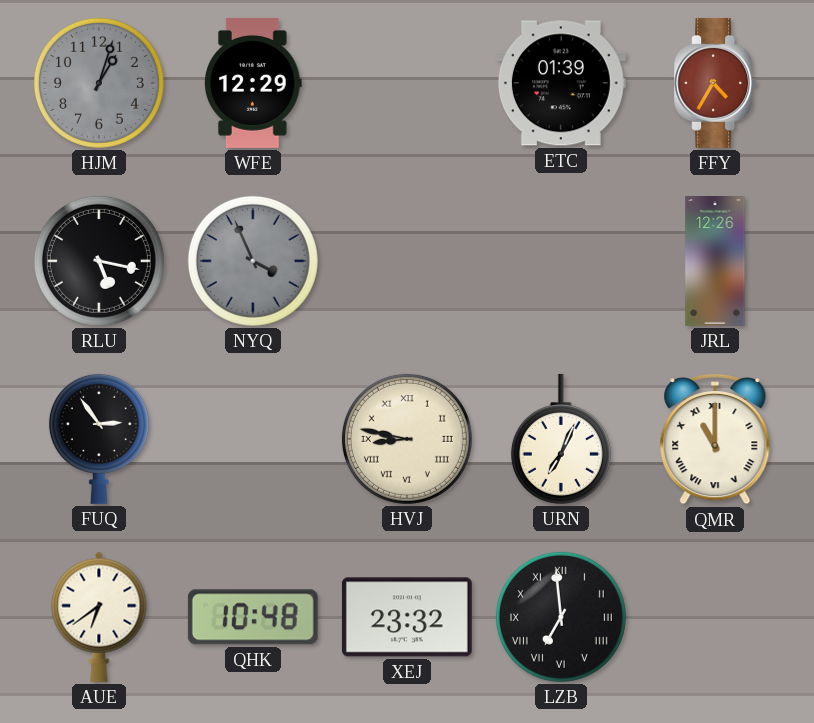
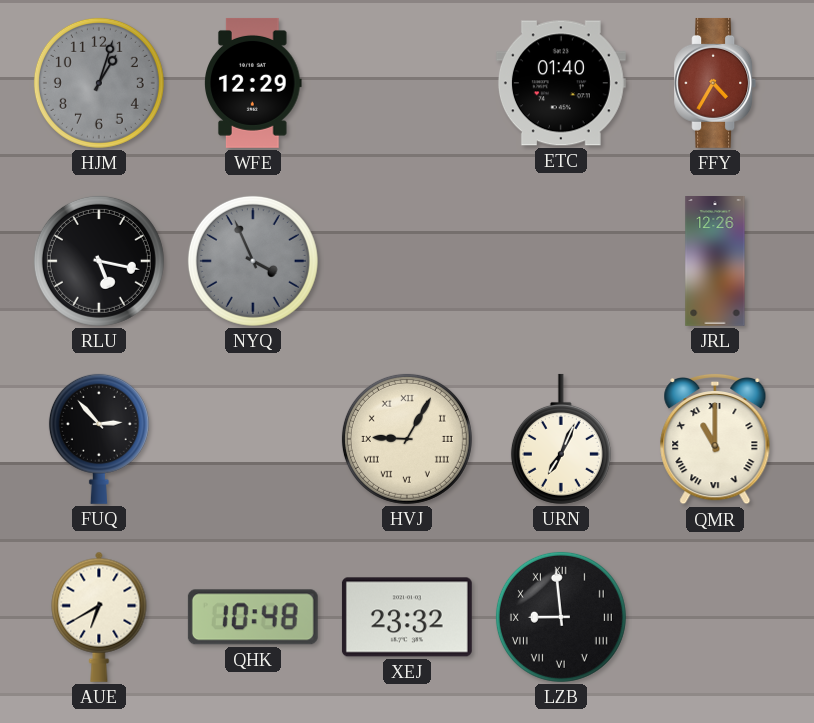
ETC: 01:39 -> 01:40
FUQ: 2:54 -> 2:53
HVJ: 8:47 -> 9:05
AUE: 6:39 -> 6:40
LZB: 6:59 -> 8:59
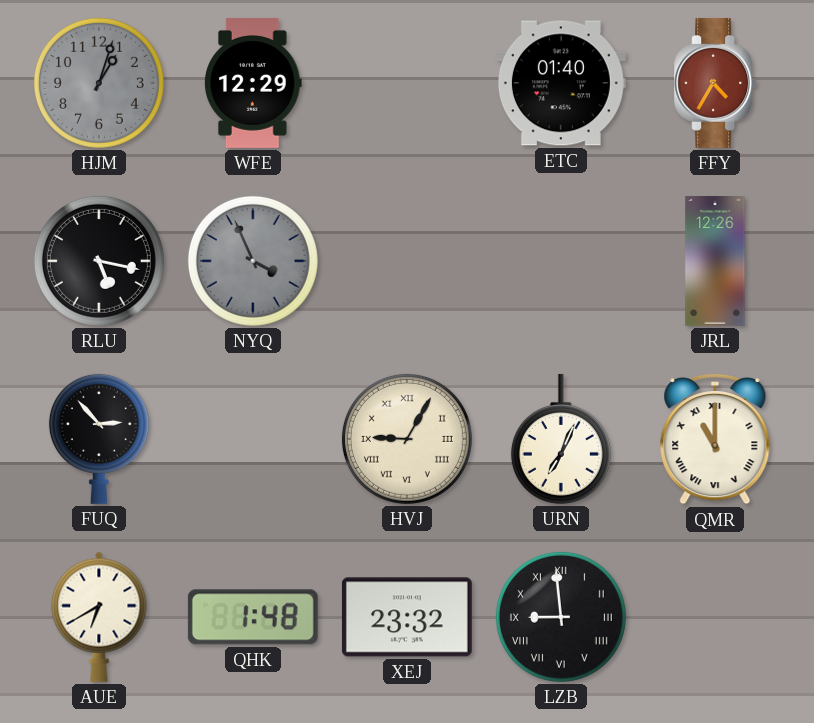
QHK: 10:48 -> 1:48
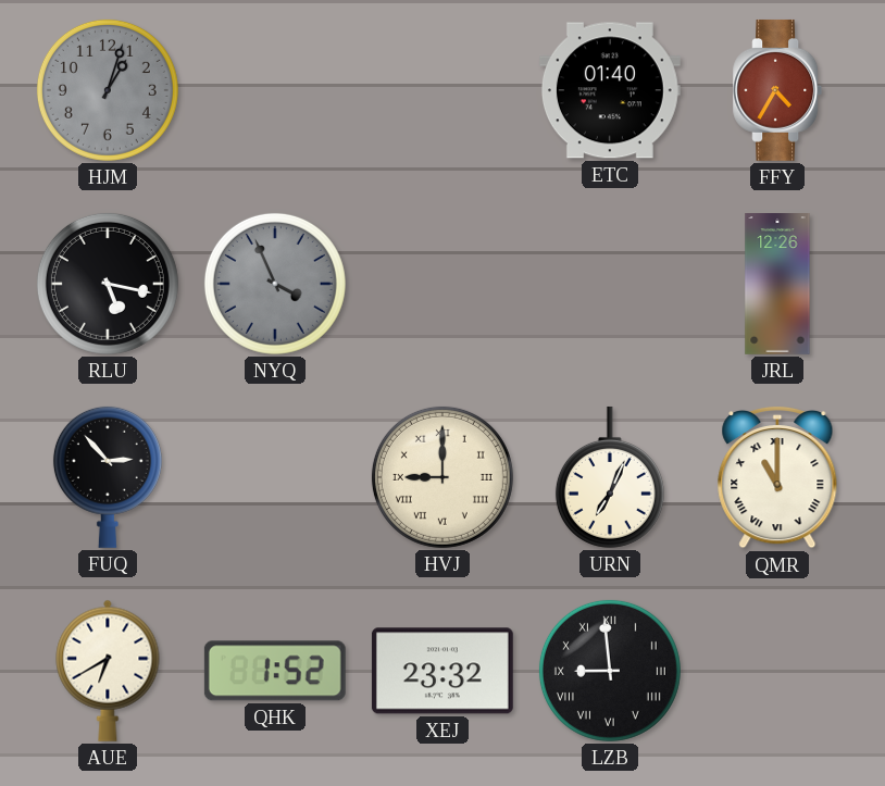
WFE: 12:29 -> none
HVJ: 9:05 -> 9:00
QHK: 1:48 -> 1:52
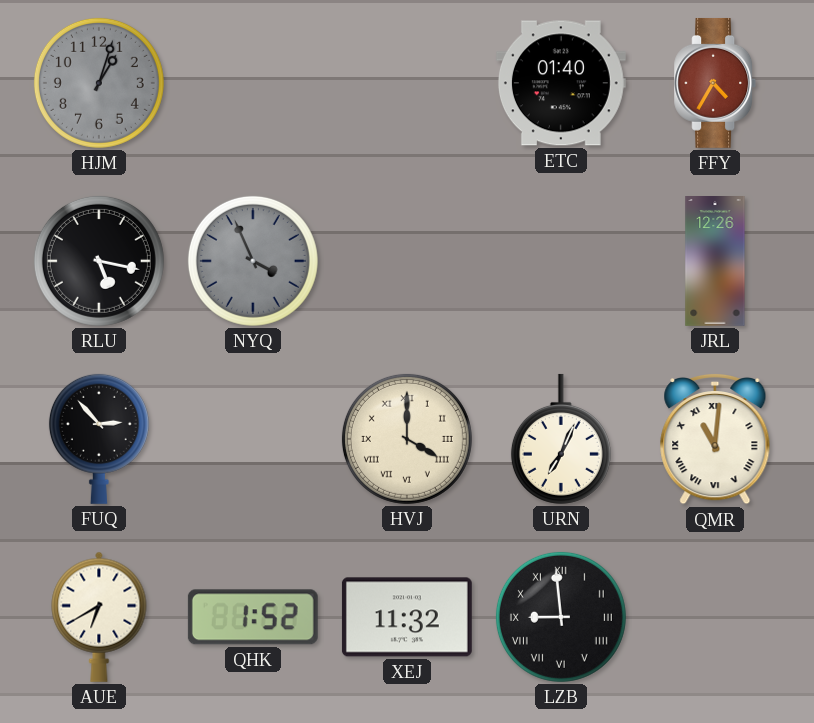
HVJ: 9:00 -> 4:00
QMR: 11:00 -> 11:01
XEJ: 23:32 -> 11:32
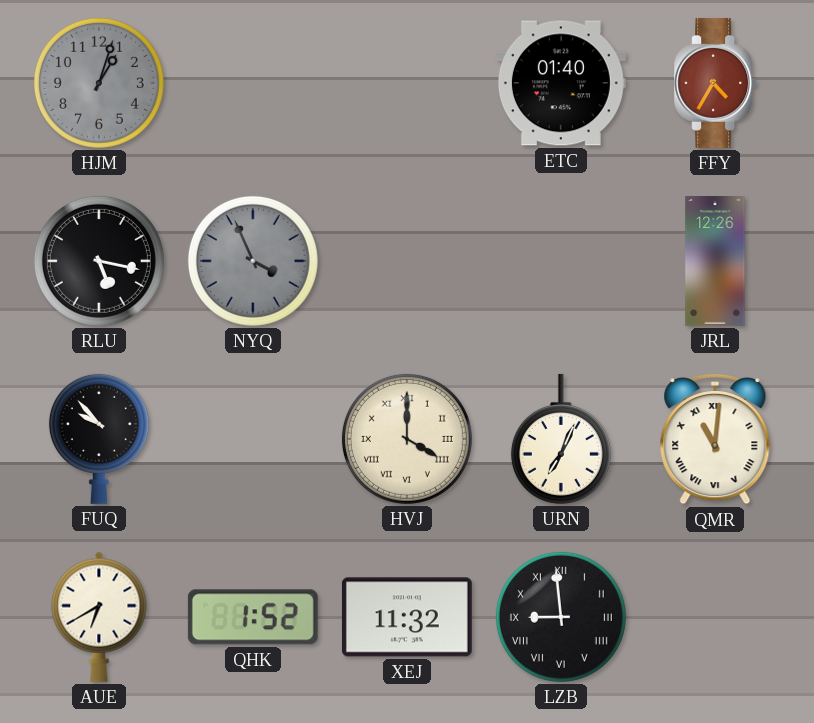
FUQ: 2:53 -> 9:53
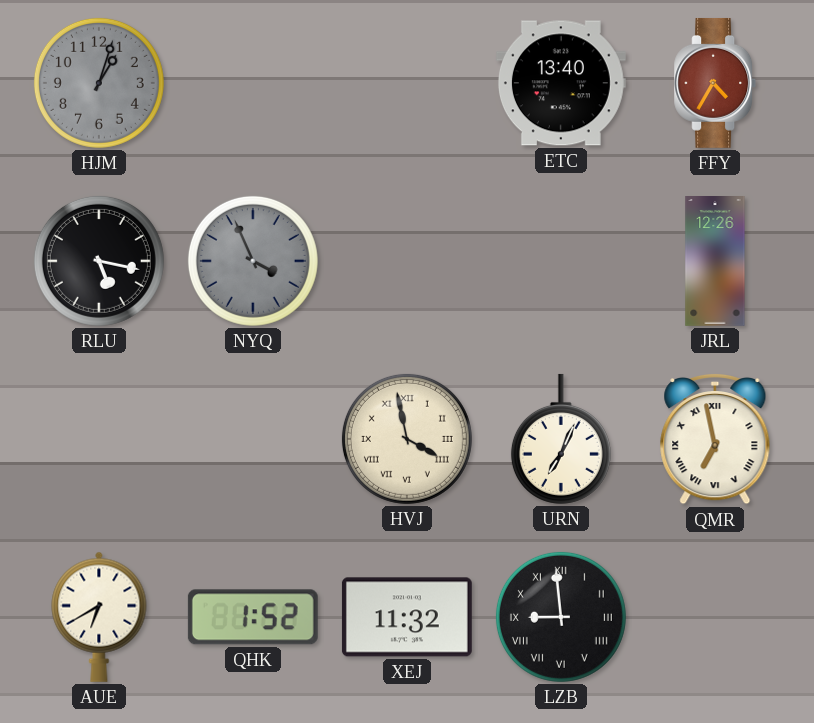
ETC: 01:40 -> 13:40
FUQ: 9:53 -> none
HVJ: 4:00 -> 3:58
QMR: 11:01 -> 6:58
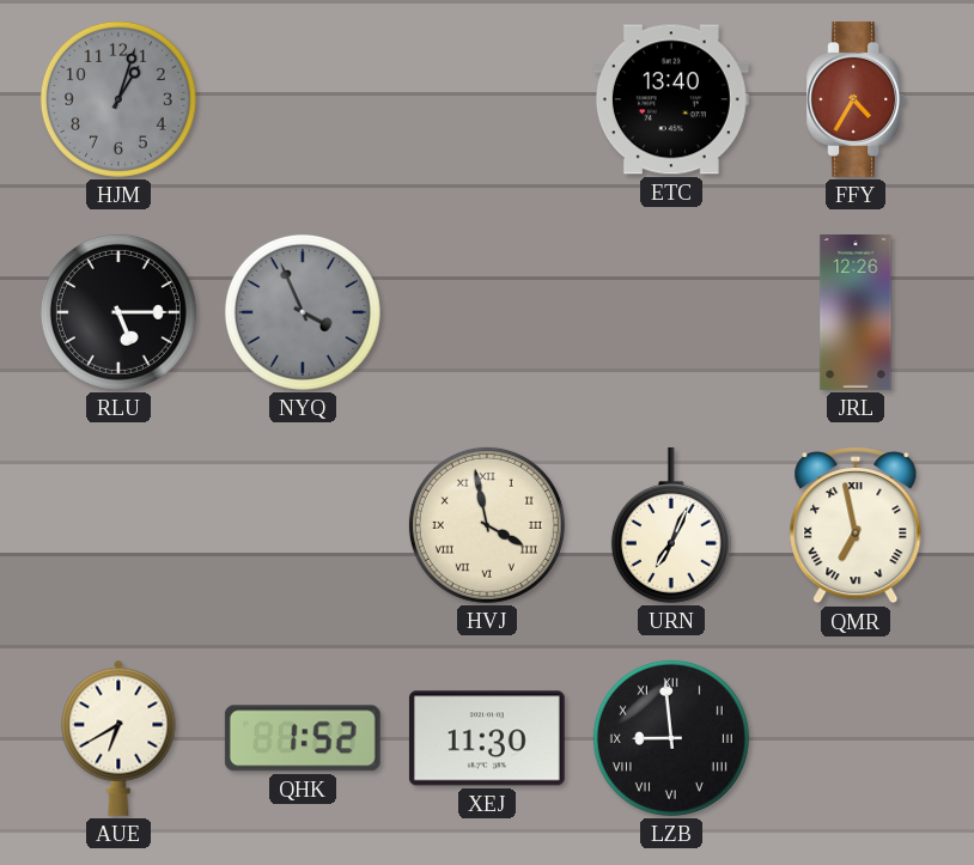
RLU: 5:17 -> 5:15
XEJ: 11:32 -> 11:30
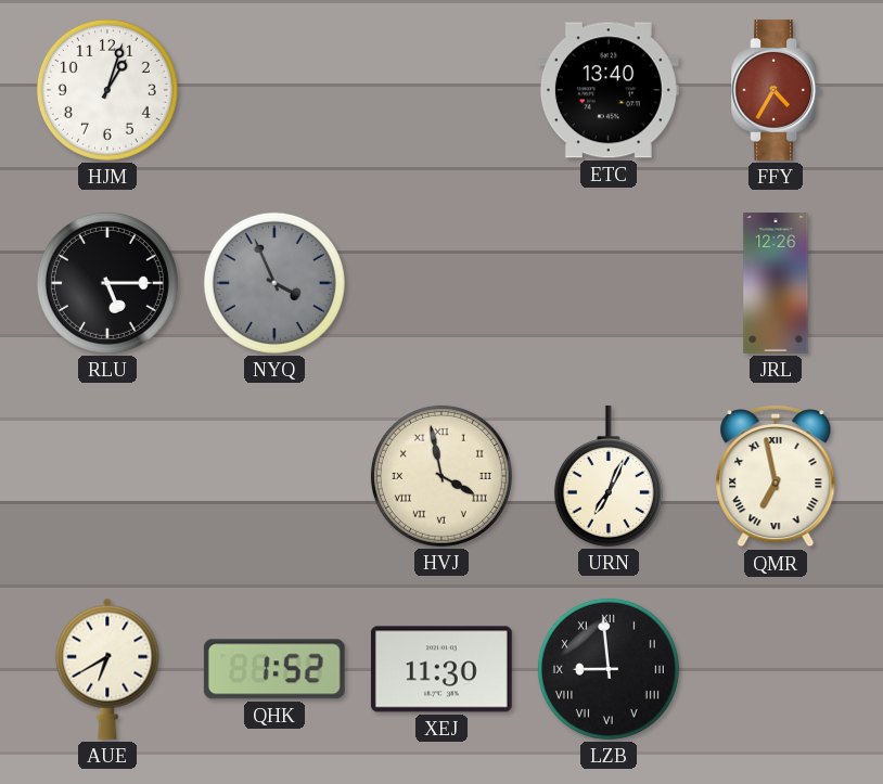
HJM dial: grey -> white
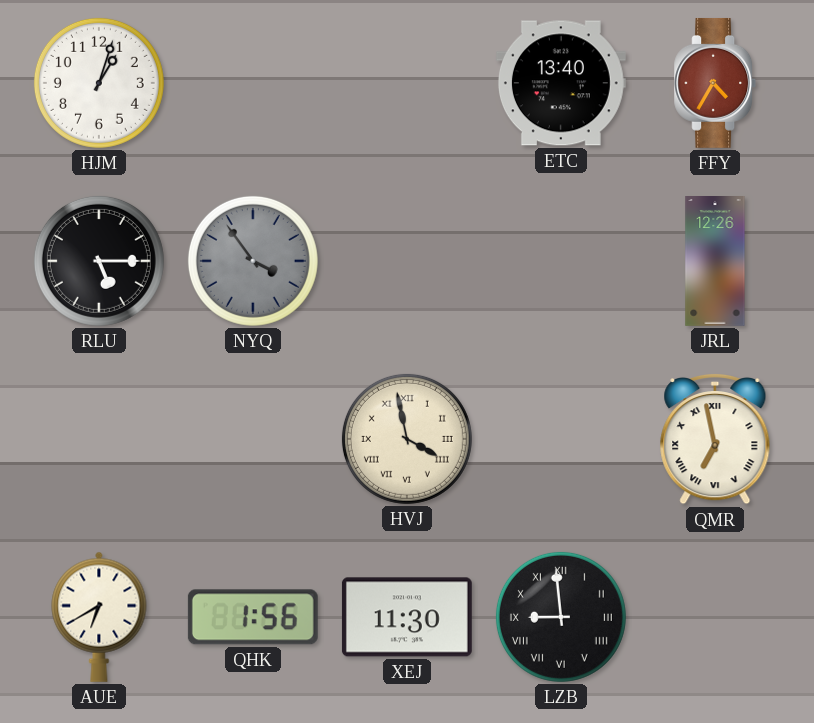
NYQ: 3:56 -> 3:54
URN: 7:04 -> none
QHK: 1:52 -> 1:56
